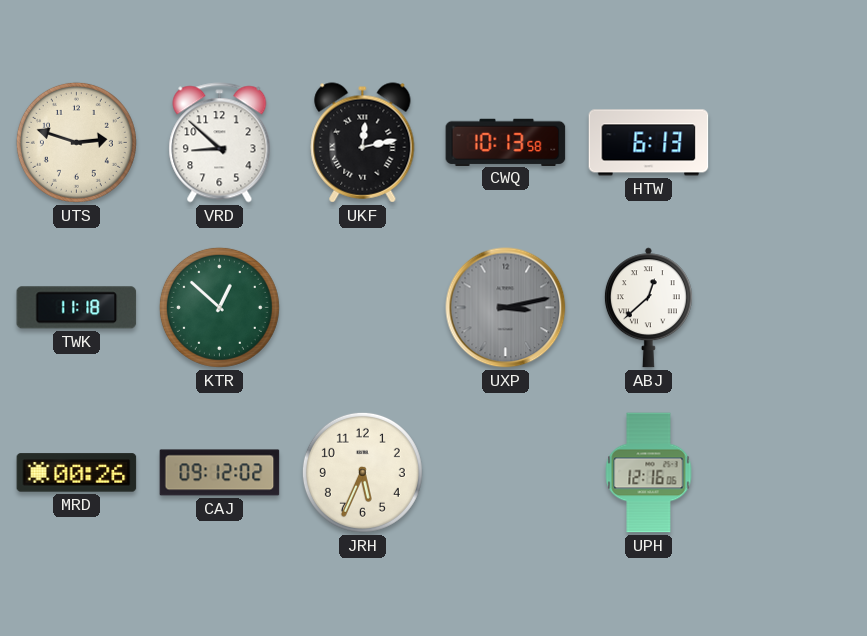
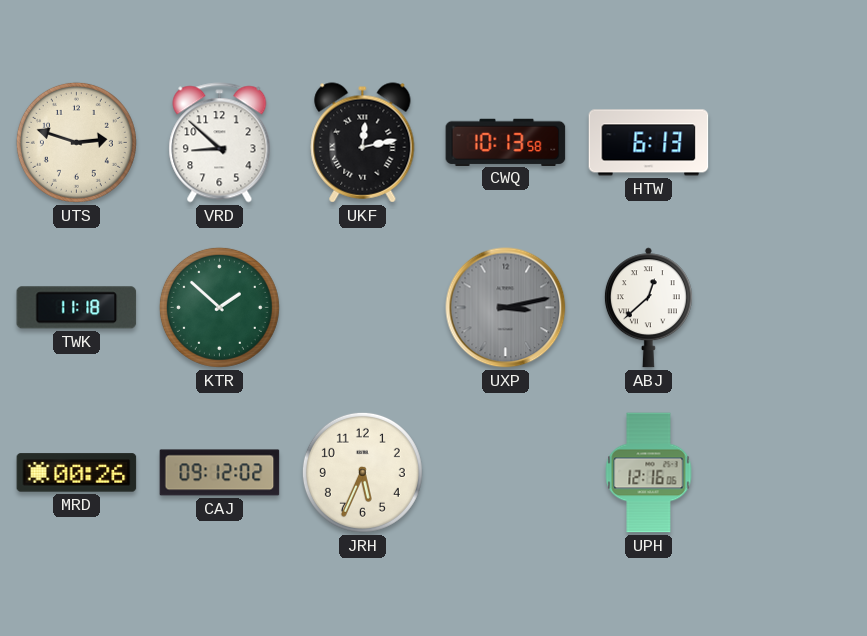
KTR: 12:52 -> 1:52
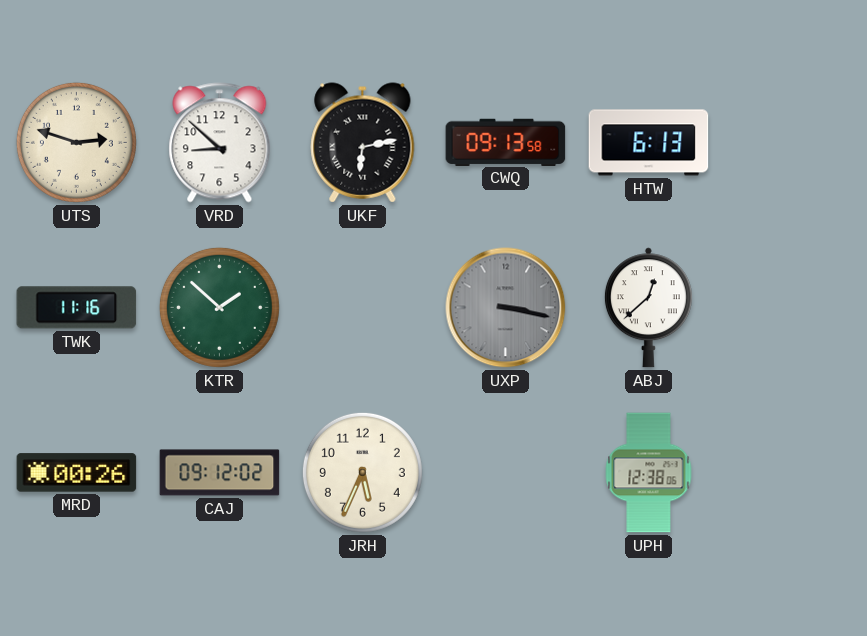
UKF: 12:13 -> 6:13
CWQ: 10:13 -> 09:13
TWK: 11:18 -> 11:16
UXP: 3:13 -> 3:17
UPH: 12:16 -> 12:38
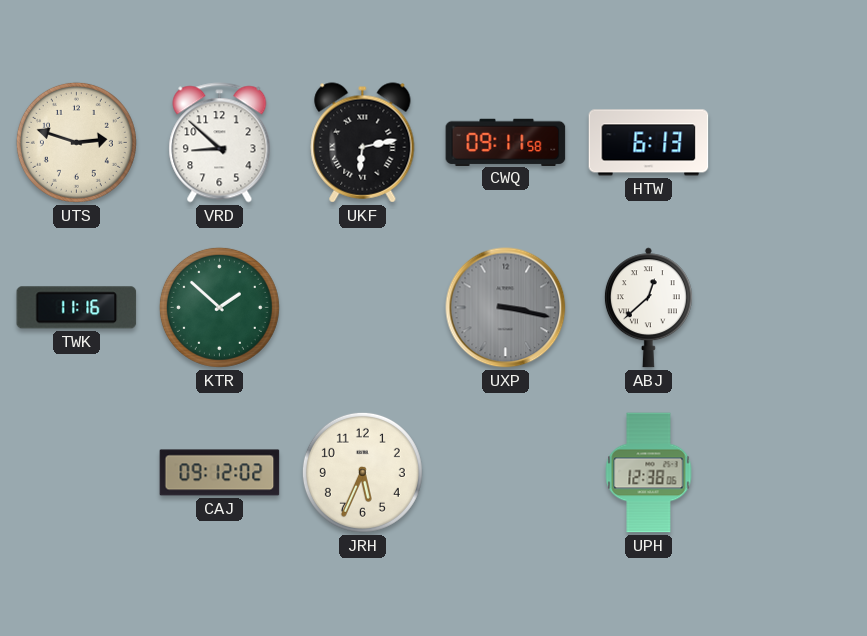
CWQ: 09:13 -> 09:11
MRD: 00:26 -> none
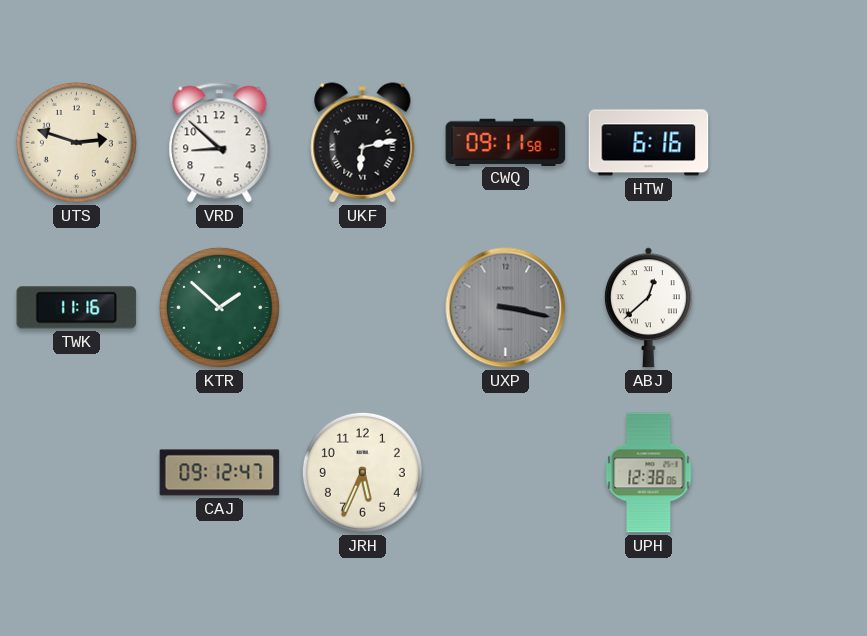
HTW: 6:13 -> 6:16
CAJ: 09:12:02 -> 09:12:47
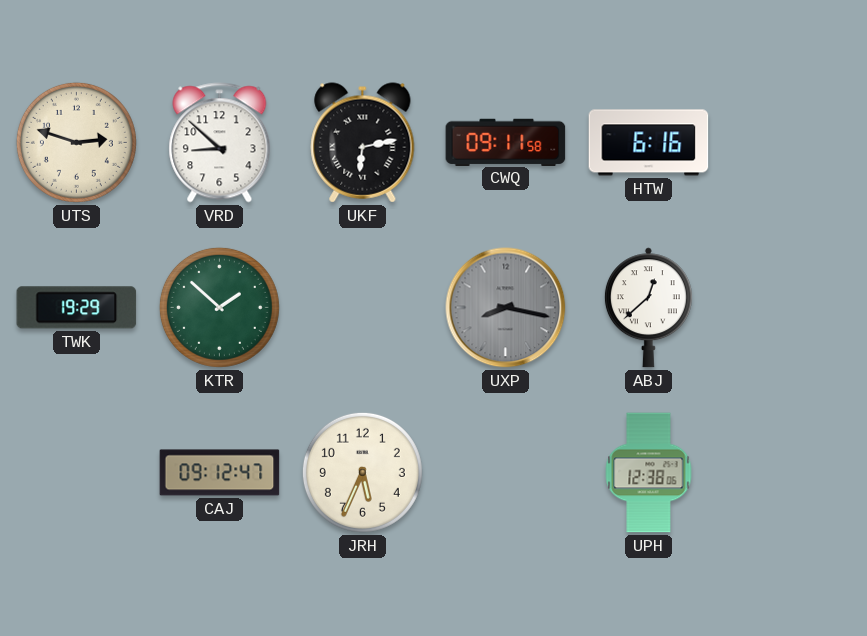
TWK: 11:16 -> 19:29
UXP: 3:17 -> 8:17
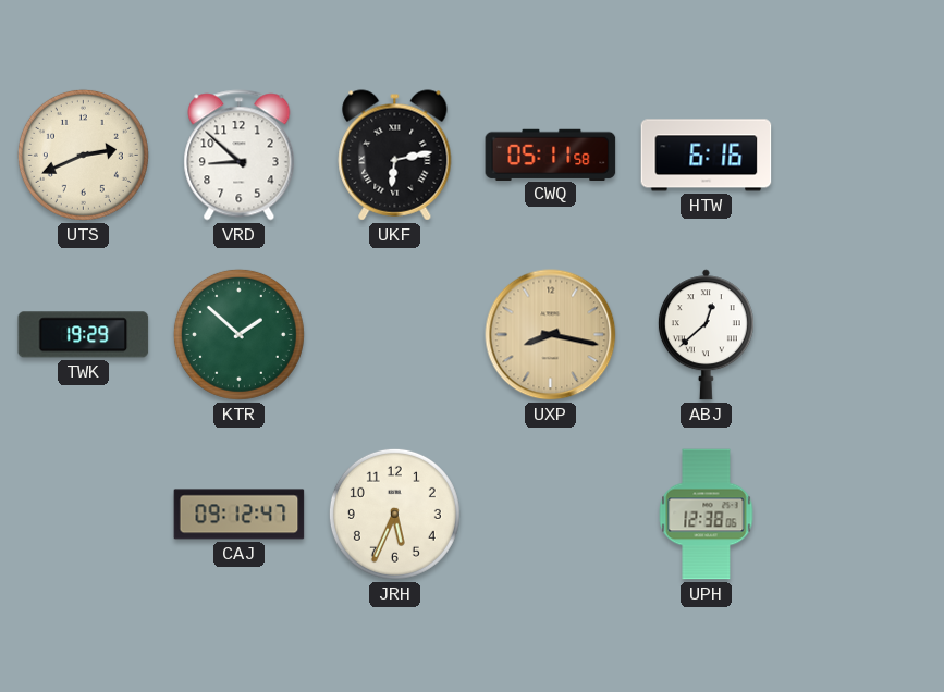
UTS: 2:48 -> 2:41
CWQ: 09:11 -> 05:11
UXP dial: grey -> champagne
